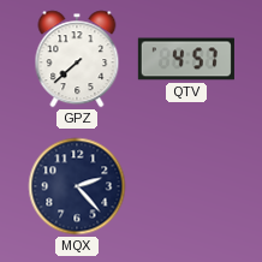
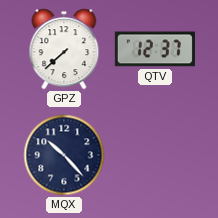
QTV: 4:57 -> 12:37
MQX: 2:23 -> 10:23
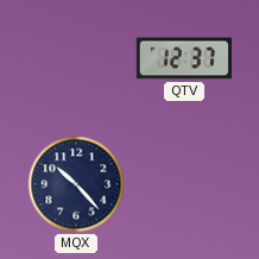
GPZ: 7:38 -> none
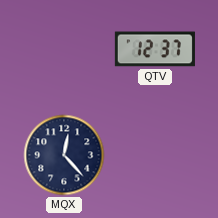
MQX: 10:23 -> 12:23
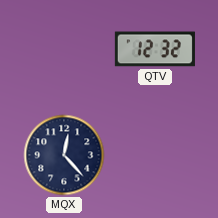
QTV: 12:37 -> 12:32
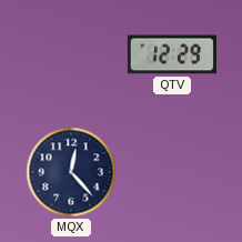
QTV: 12:32 -> 12:29
